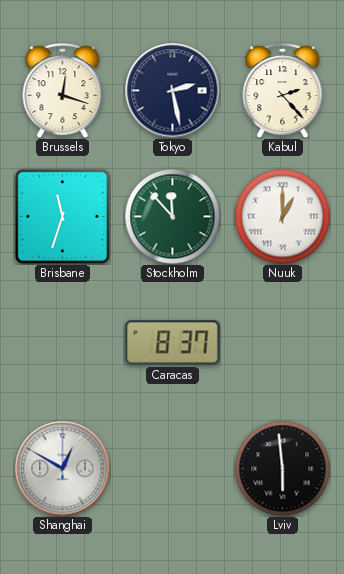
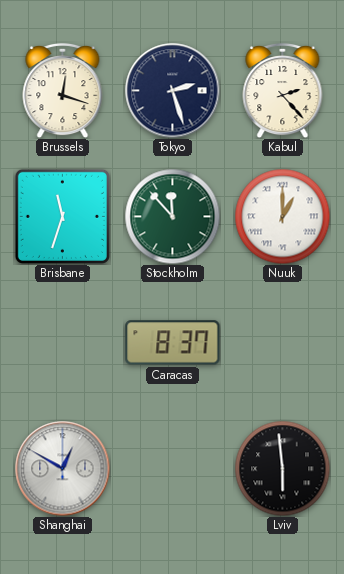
Tokyo: 2:28 -> 2:27
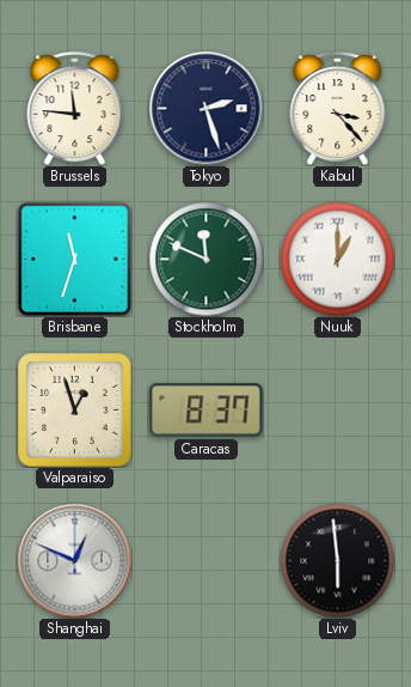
Brussels: 12:18 -> 11:46
Kabul: 2:23 -> 3:23
Stockholm: 11:53 -> 11:49
Valparaiso: none -> 12:57
Shanghai: 12:50 -> 12:49
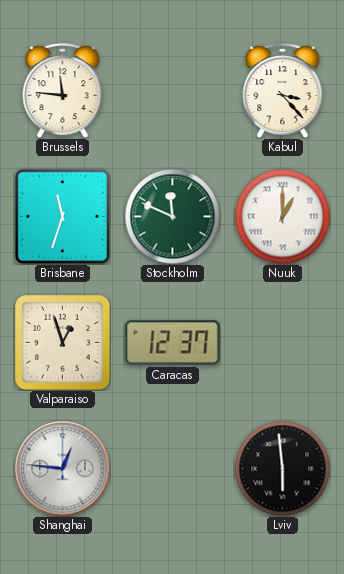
Tokyo: 2:27 -> none
Caracas: 8:37 -> 12:37
Shanghai: 12:49 -> 12:46
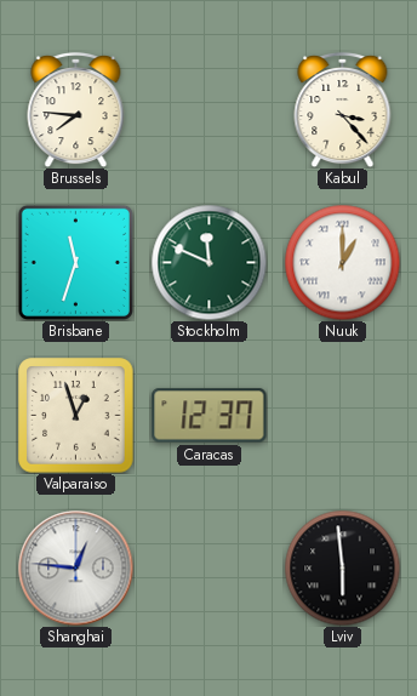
Brussels: 11:46 -> 7:46
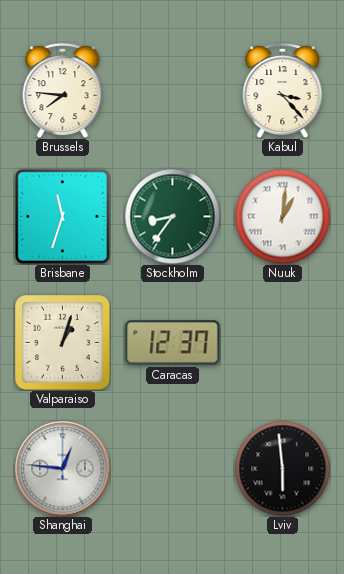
Stockholm: 11:49 -> 8:36
Nuuk: 1:00 -> 1:01
Valparaiso: 12:57 -> 1:03
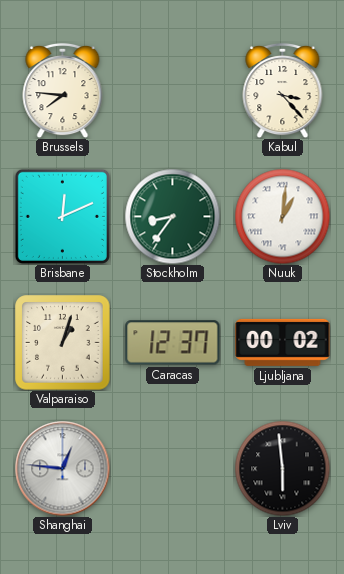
Brisbane: 11:33 -> 12:11
Ljubljana: none -> 00:02
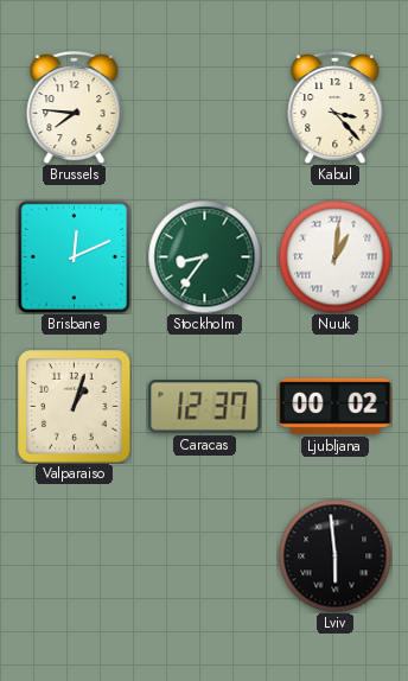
Shanghai: 12:46 -> none
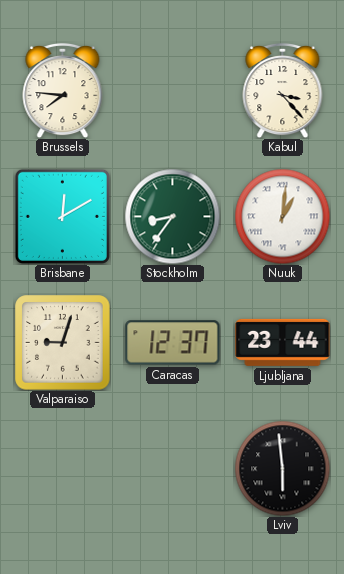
Brisbane: 12:11 -> 12:10
Valparaiso: 1:03 -> 9:03
Ljubljana: 00:02 -> 23:44
